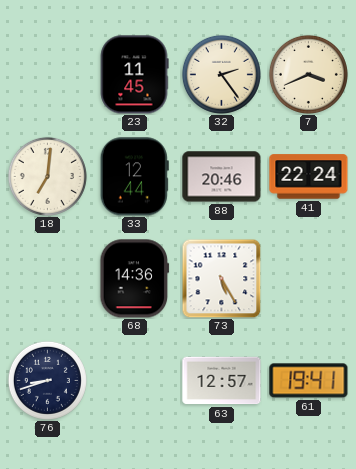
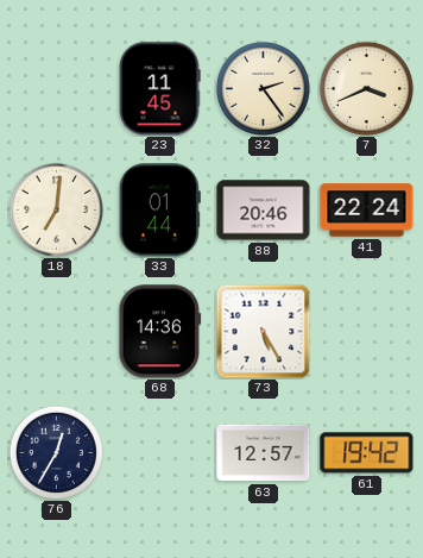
33: 12:44 -> 01:44
76: 8:42 -> 12:35
61: 19:41 -> 19:42
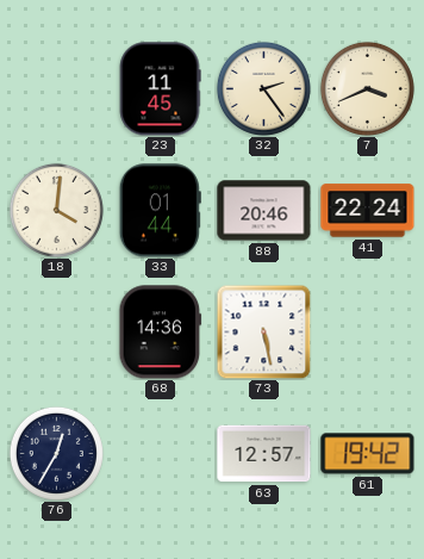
18: 7:01 -> 4:01
73: 5:25 -> 5:28
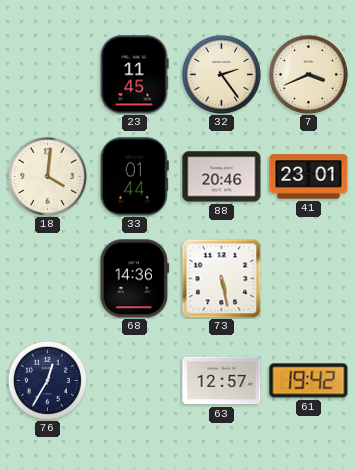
41: 22:24 -> 23:01
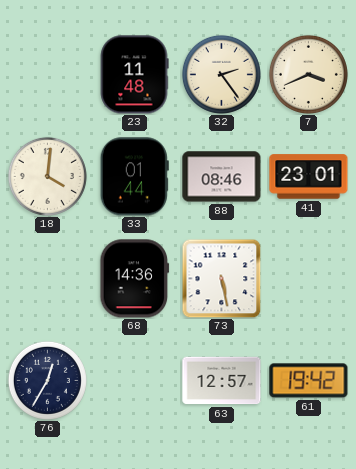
23: 11:45 -> 11:48
88: 20:46 -> 08:46
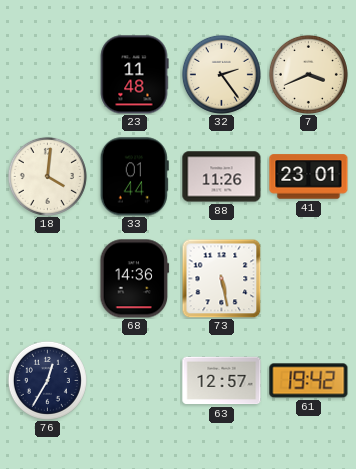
88: 08:46 -> 11:26
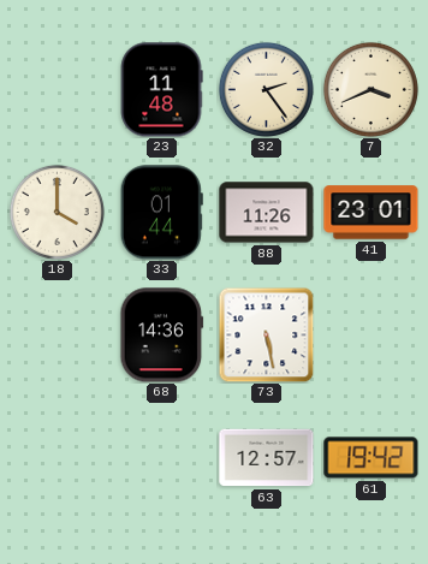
18: 4:01 -> 4:00
76: 12:35 -> none
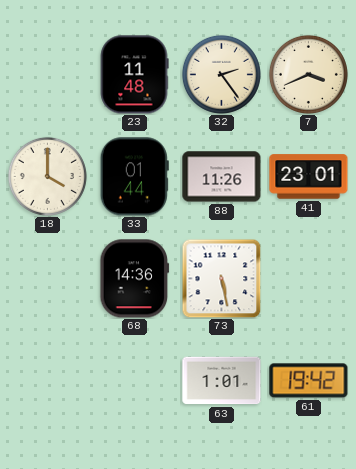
63: 12:57 -> 1:01
